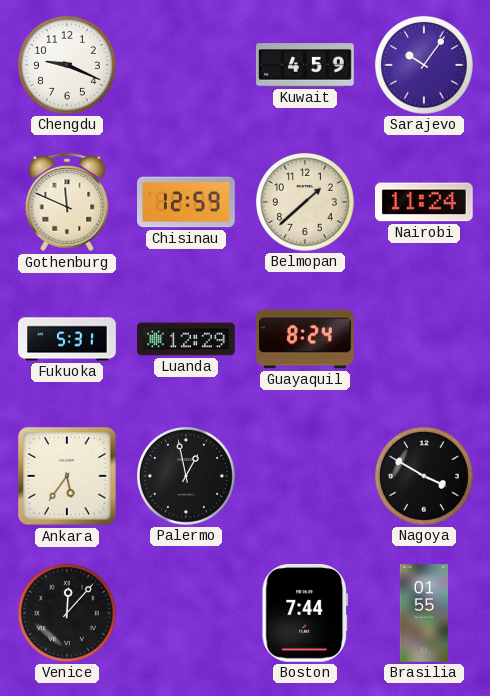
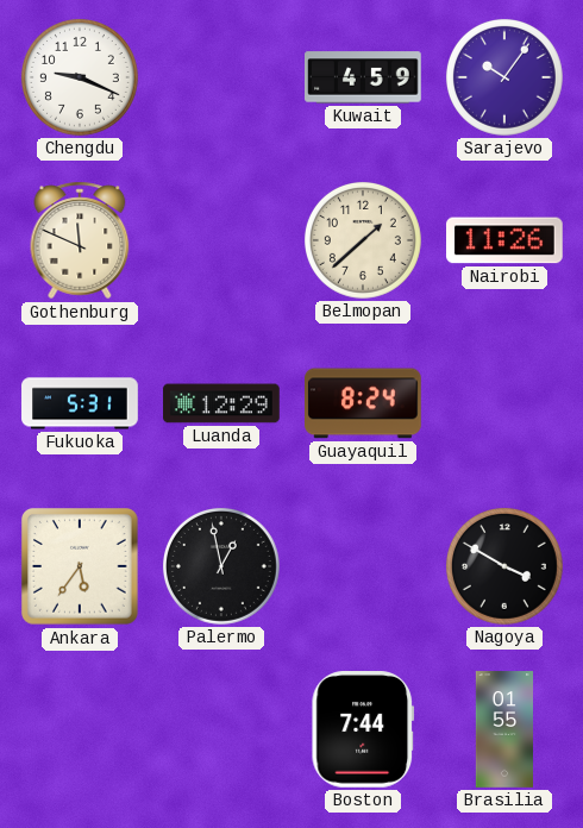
Chisinau: 12:59 -> none
Nairobi: 11:24 -> 11:26
Venice: 12:07 -> none
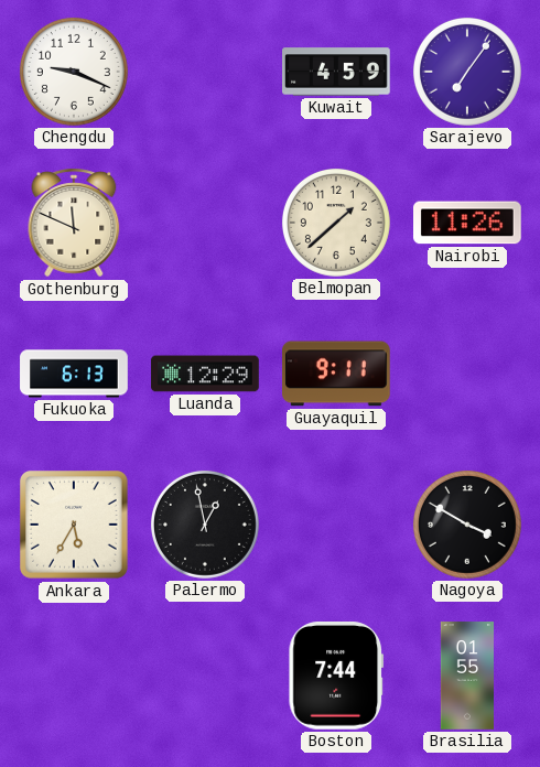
Sarajevo: 10:06 -> 7:06
Fukuoka: 5:31 -> 6:13
Guayaquil: 8:24 -> 9:11
Ankara: 5:36 -> 5:35
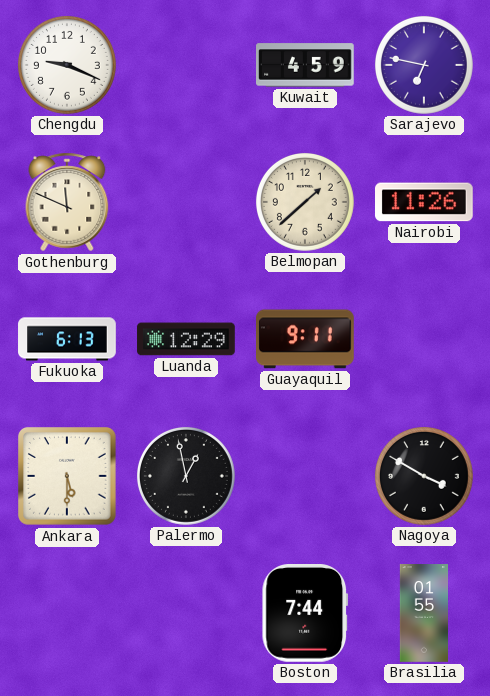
Sarajevo: 7:06 -> 6:47
Ankara: 5:35 -> 5:30
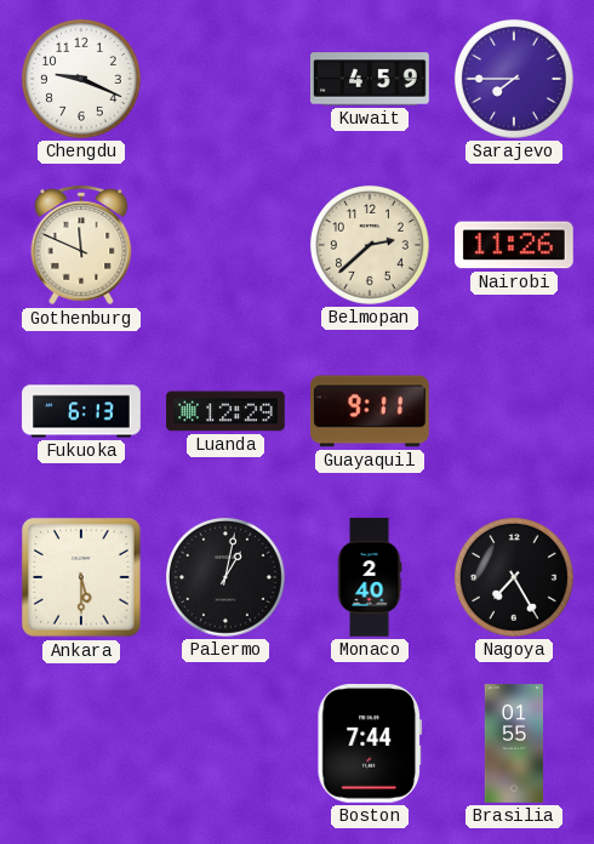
Sarajevo: 6:47 -> 7:45
Belmopan: 1:38 -> 2:38
Palermo: 12:58 -> 1:02
Monaco: none -> 2:40
Nagoya: 3:50 -> 7:25
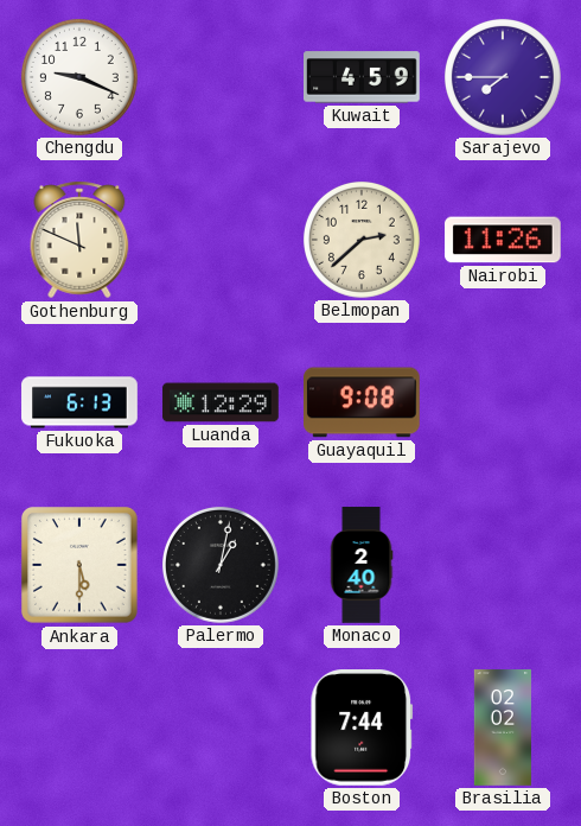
Guayaquil: 9:11 -> 9:08
Nagoya: 7:25 -> none
Brasilia: 01:55 -> 02:02
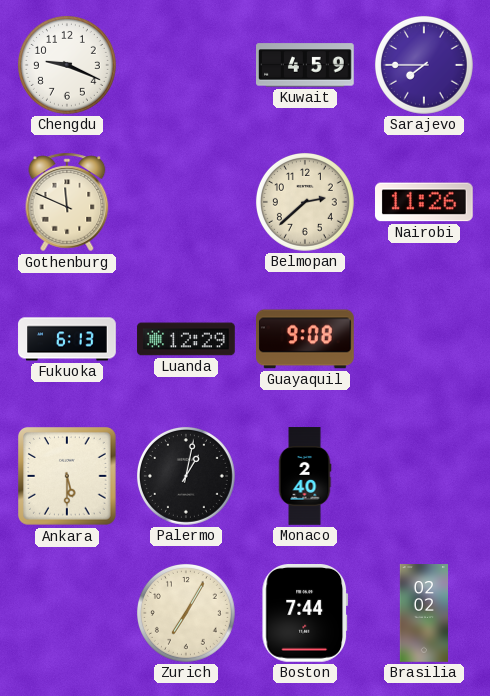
Zurich: none -> 7:05
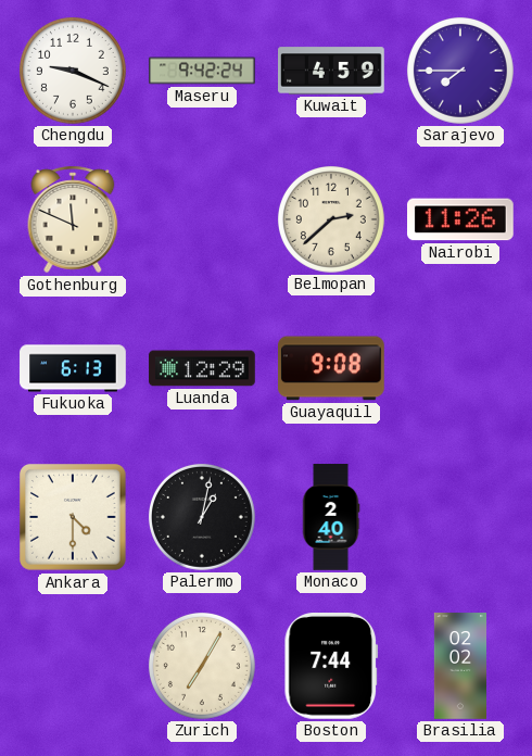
Maseru: none -> 9:42
Ankara: 5:30 -> 4:30
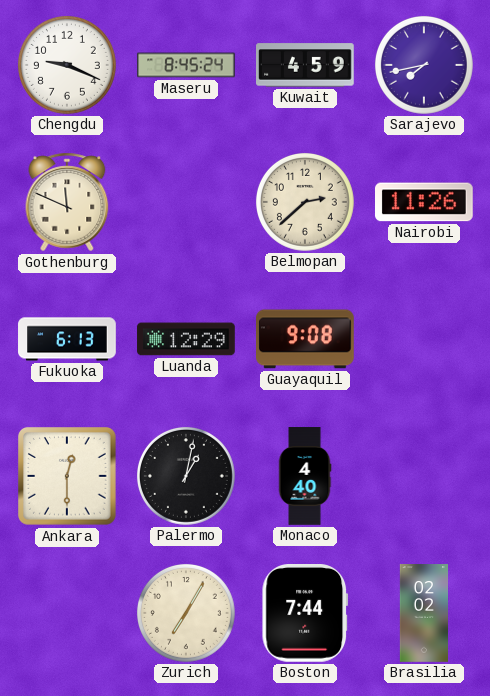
Maseru: 9:42 -> 8:45
Sarajevo: 7:45 -> 7:43
Ankara: 4:30 -> 12:30
Monaco: 2:40 -> 4:40
